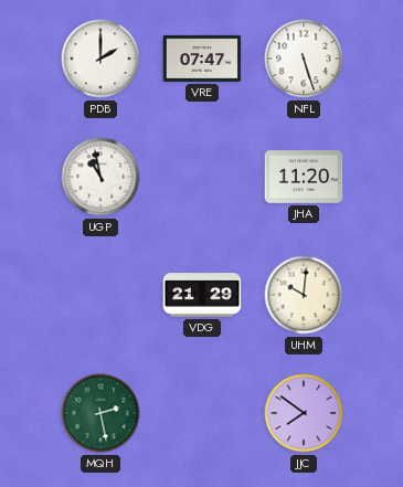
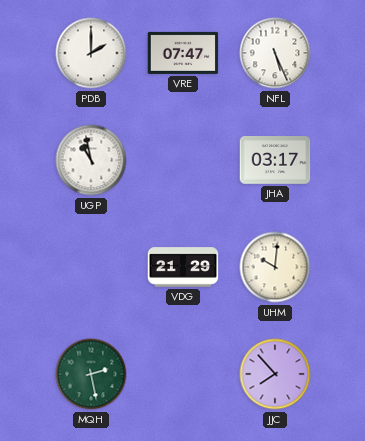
NFL: 5:27 -> 5:26
JHA: 11:20 -> 03:17
JJC: 7:51 -> 7:53
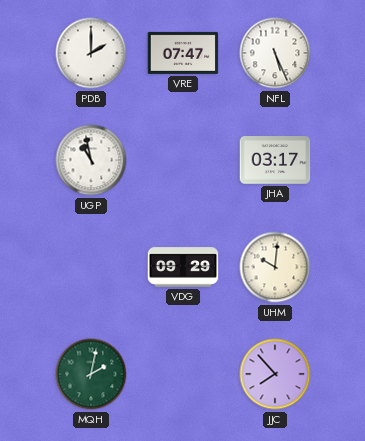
VDG: 21:29 -> 09:29
MQH: 2:28 -> 2:02
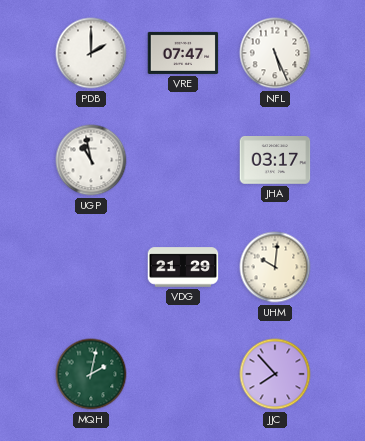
VDG: 09:29 -> 21:29
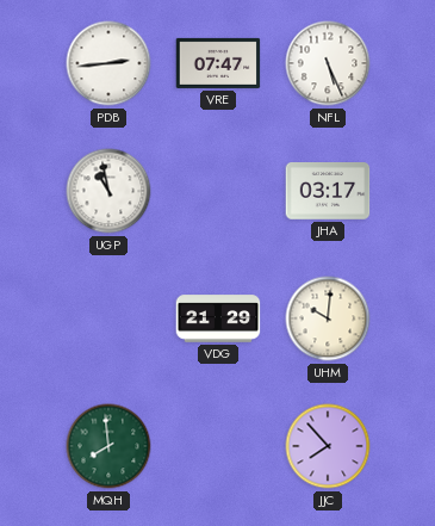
PDB: 2:00 -> 2:44
MQH: 2:02 -> 7:59
